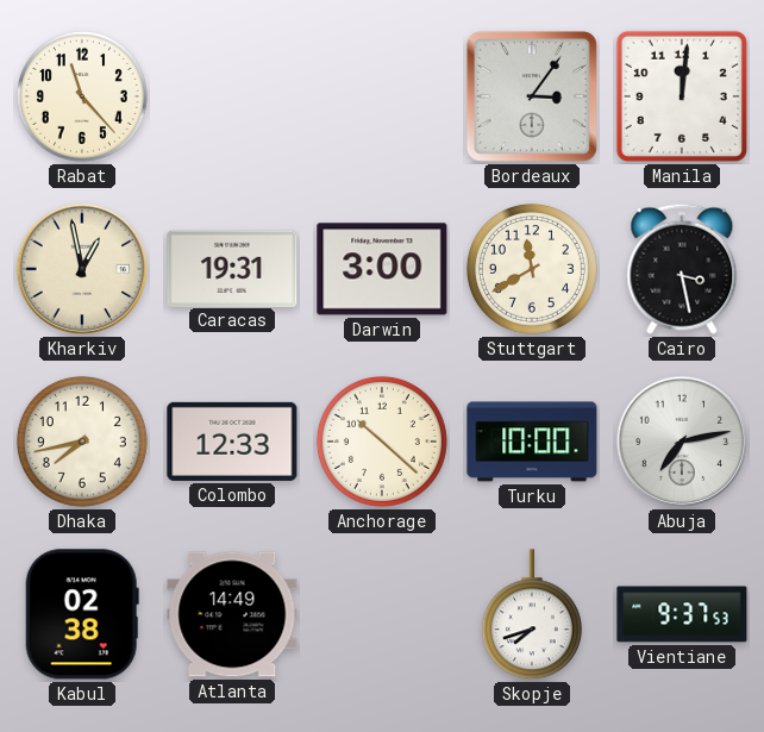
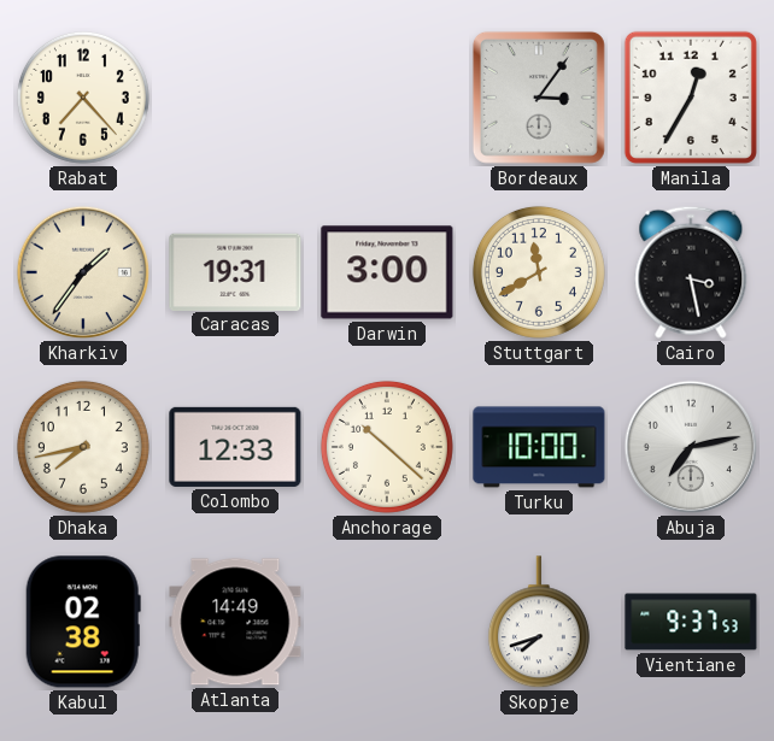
Rabat: 11:23 -> 7:23
Manila: 12:01 -> 12:35
Kharkiv: 12:58 -> 1:36
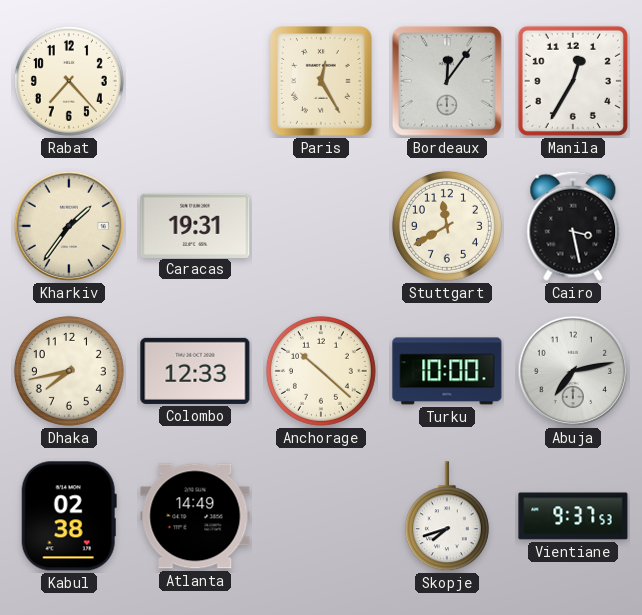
Paris: none -> 12:25
Bordeaux: 3:06 -> 12:06
Darwin: 3:00 -> none
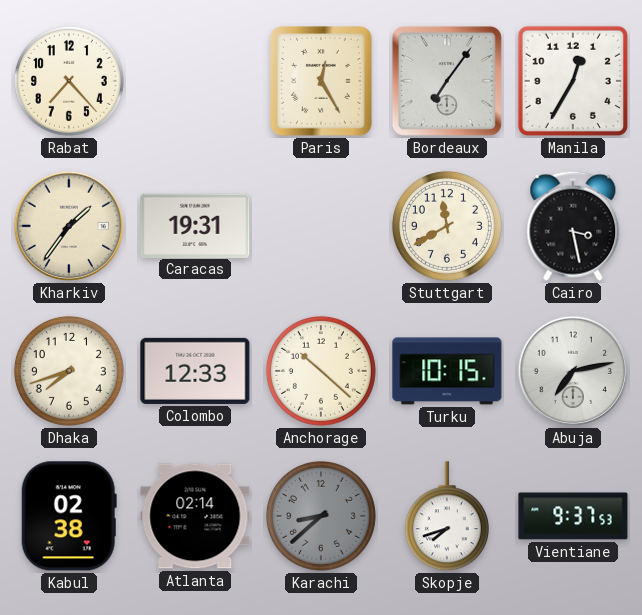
Bordeaux: 12:06 -> 7:06
Dhaka: 7:43 -> 7:42
Turku: 10:00 -> 10:15
Atlanta: 14:49 -> 02:14
Karachi: none -> 8:38
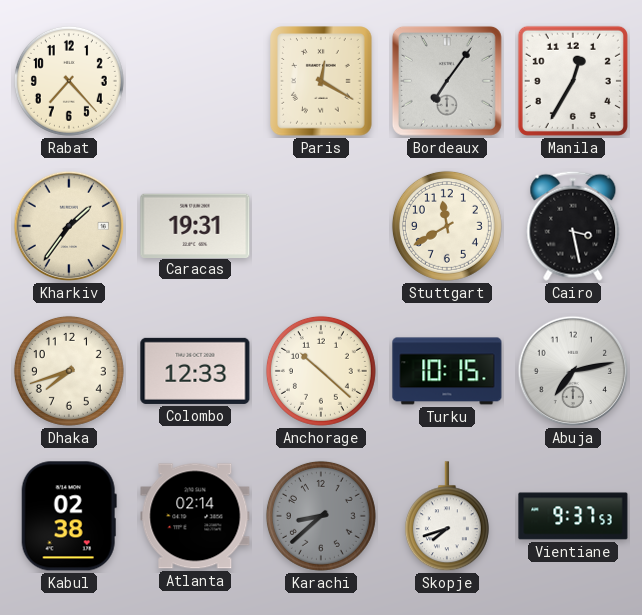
Paris: 12:25 -> 12:20
